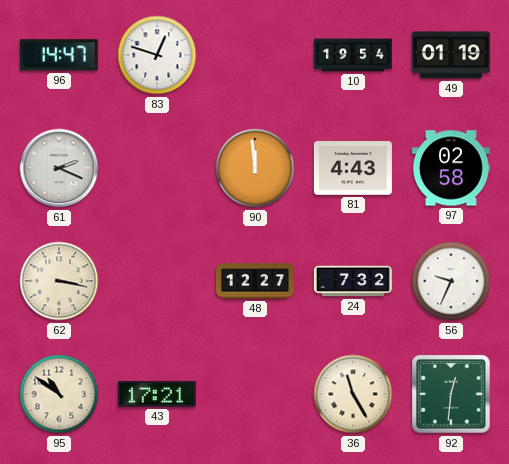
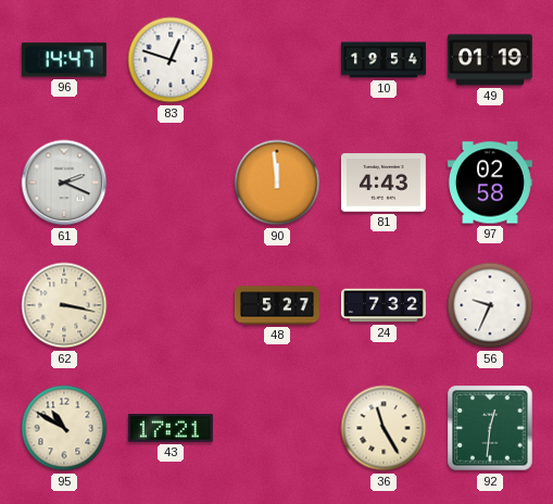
48: 12:27 -> 5:27
95: 10:51 -> 10:50
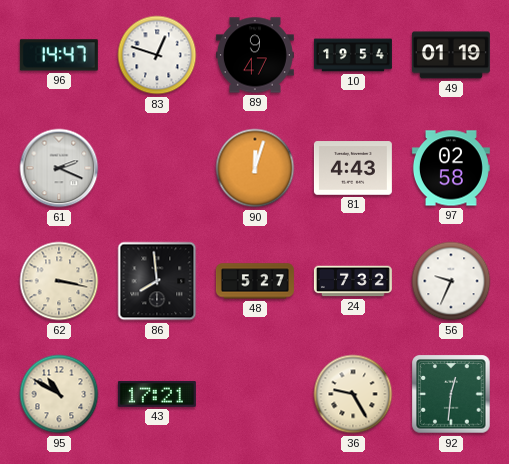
89: none -> 9:47
90: 11:59 -> 12:03
86: none -> 7:59
36: 11:25 -> 9:25
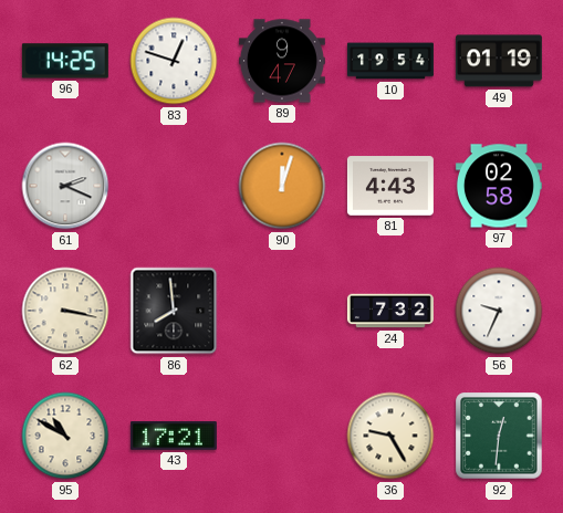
96: 14:47 -> 14:25
48: 5:27 -> none
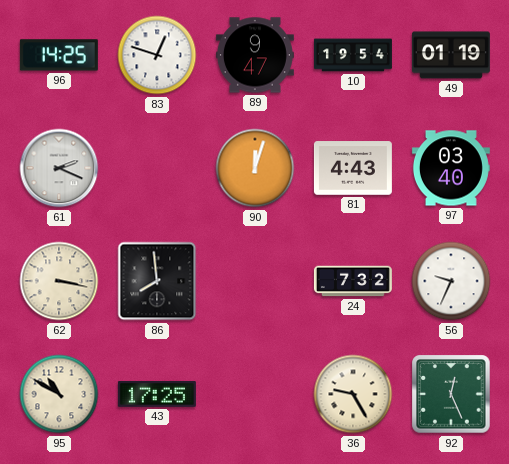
97: 02:58 -> 03:40
43: 17:21 -> 17:25
92: 12:31 -> 12:26
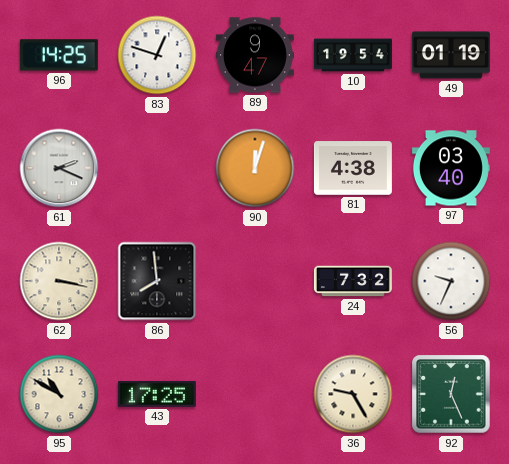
81: 4:43 -> 4:38
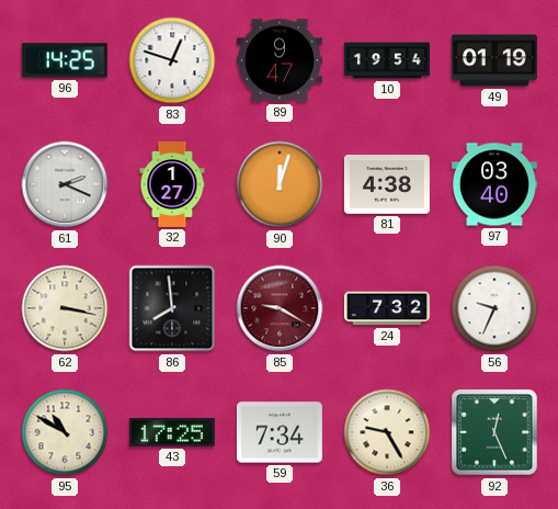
32: none -> 1:27
85: none -> 9:20
59: none -> 7:34
